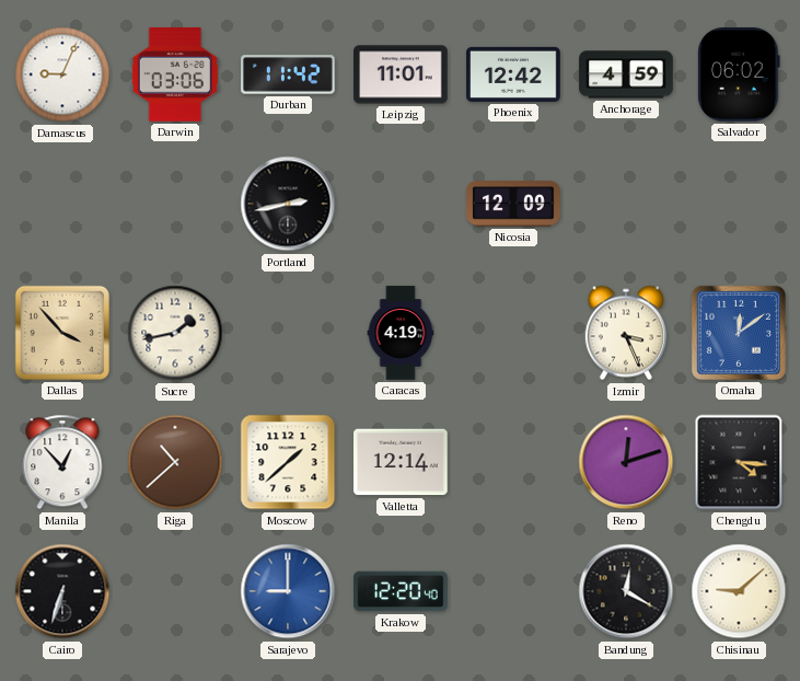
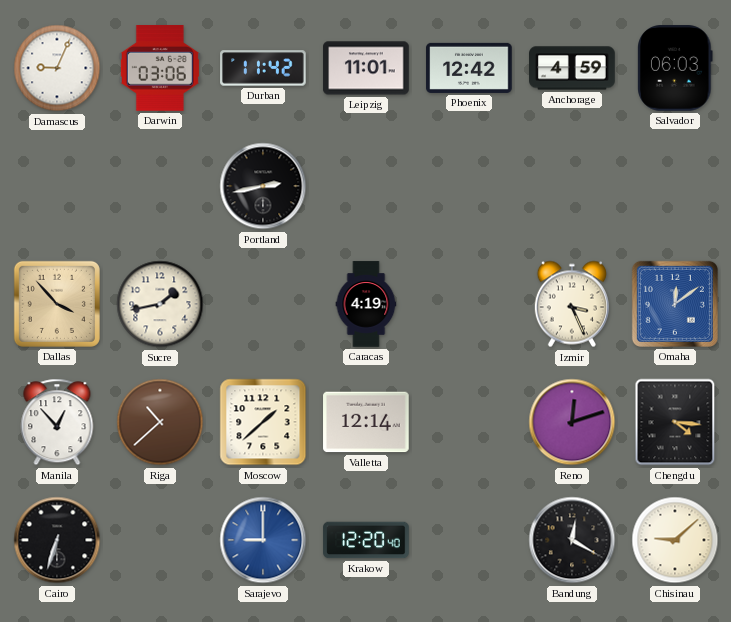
Salvador: 06:02 -> 06:03
Nicosia: 12:09 -> none
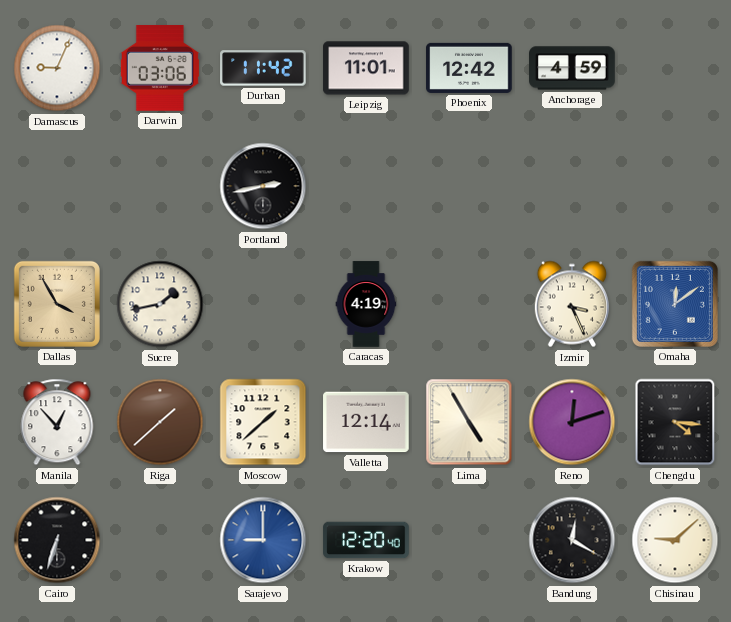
Salvador: 06:03 -> none
Dallas: 3:53 -> 3:55
Riga: 10:38 -> 1:38
Lima: none -> 4:55
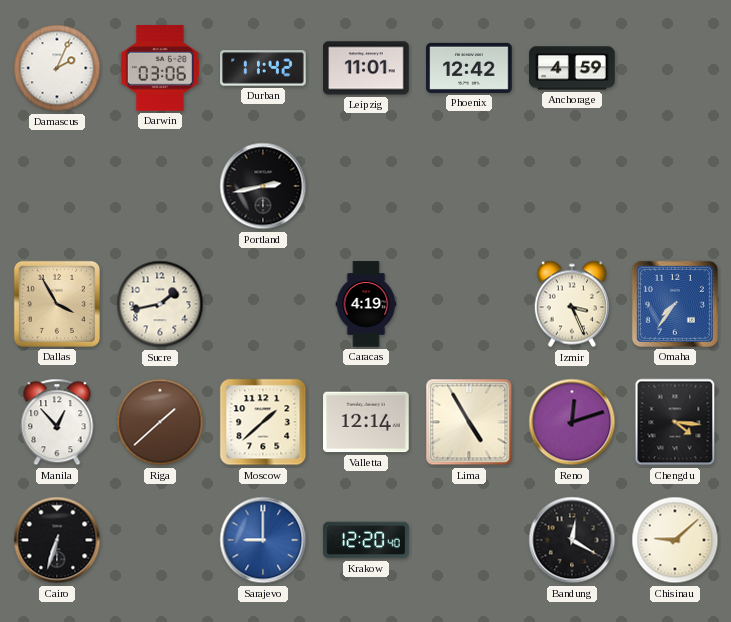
Damascus: 9:04 -> 2:04
Omaha: 12:09 -> 7:36
